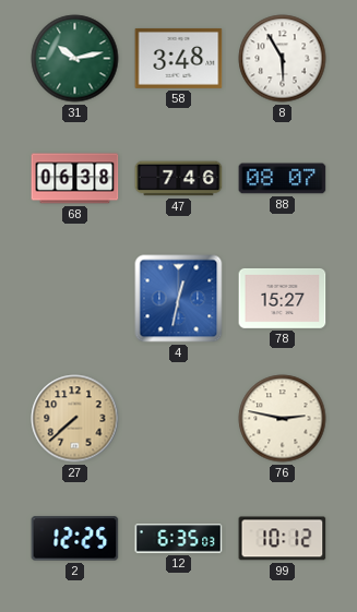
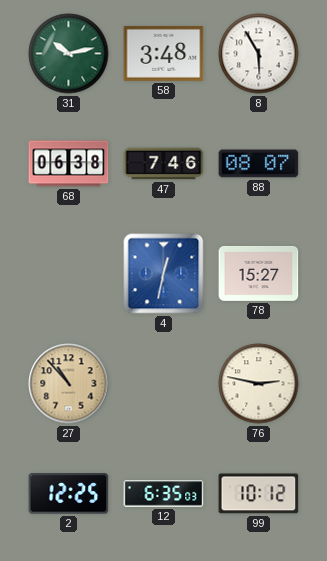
27: 7:38 -> 10:53
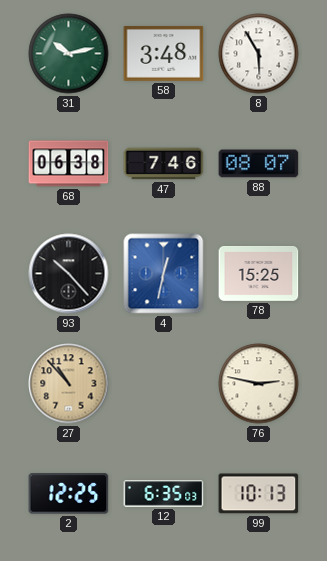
93: none -> 10:23
78: 15:27 -> 15:25
99: 10:12 -> 10:13
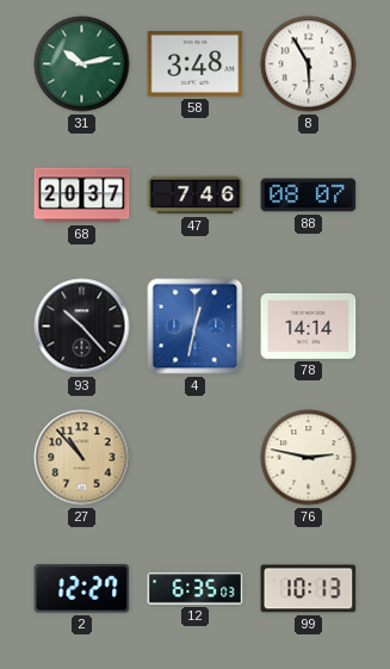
68: 06:38 -> 20:37
78: 15:25 -> 14:14
2: 12:25 -> 12:27
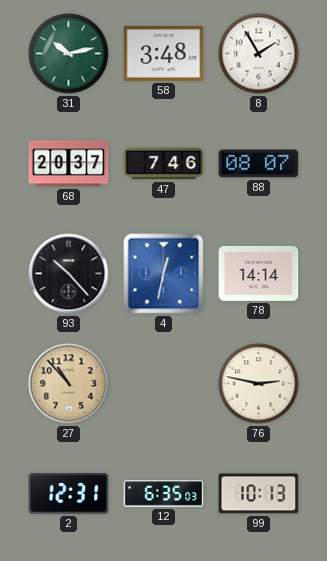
8: 5:55 -> 1:55
2: 12:27 -> 12:31
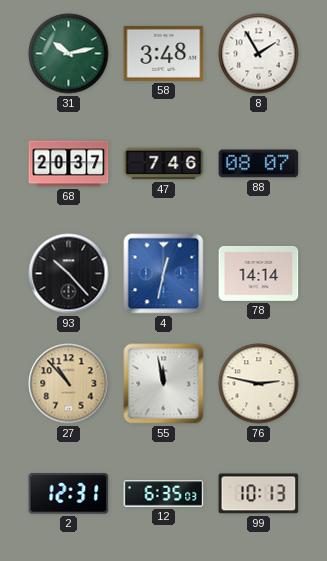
55: none -> 11:58
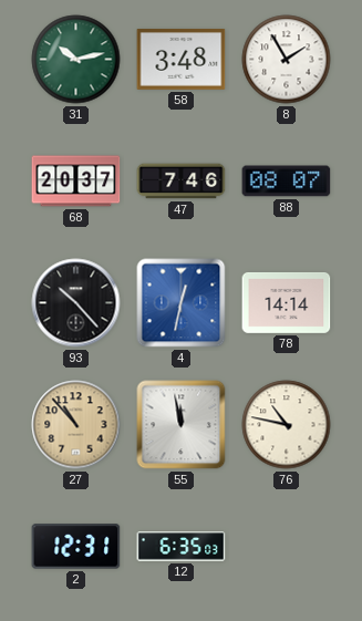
76: 2:47 -> 10:47
99: 10:13 -> none
